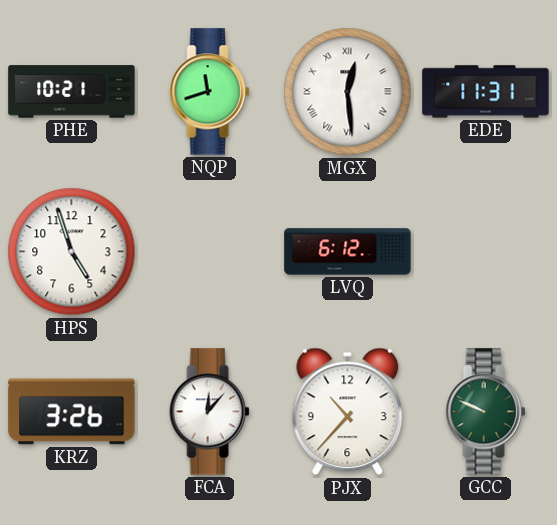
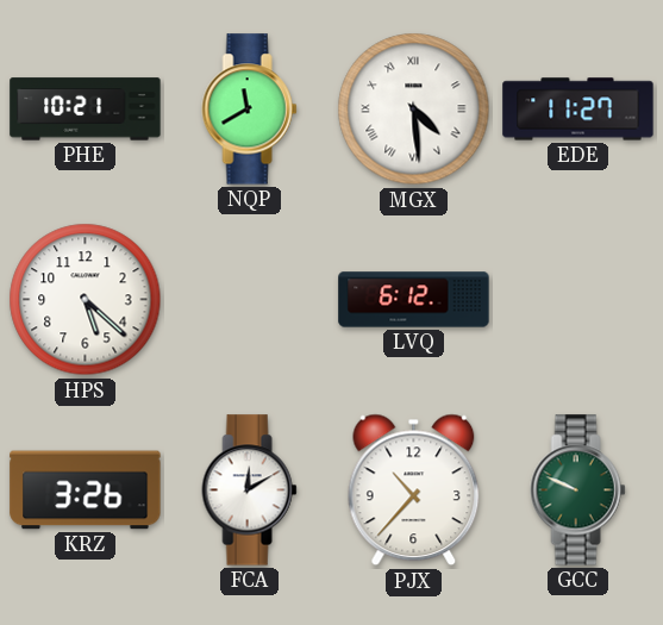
NQP: 11:42 -> 11:40
MGX: 12:29 -> 4:29
EDE: 11:31 -> 11:27
HPS: 4:57 -> 5:22
FCA: 12:07 -> 12:10
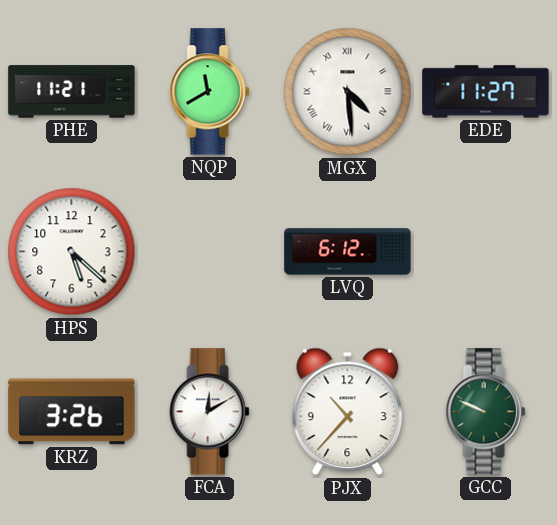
PHE: 10:21 -> 11:21
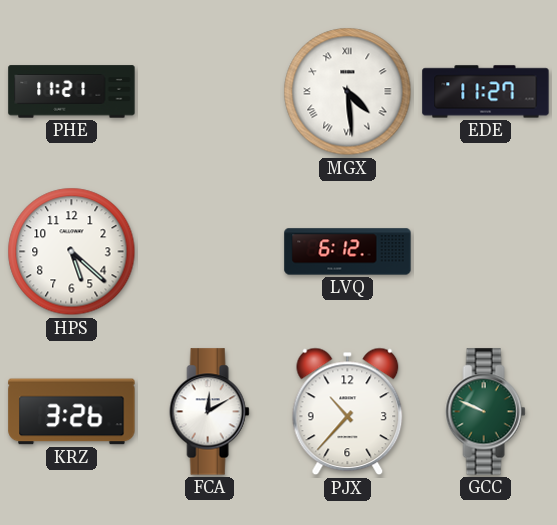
NQP: 11:40 -> none
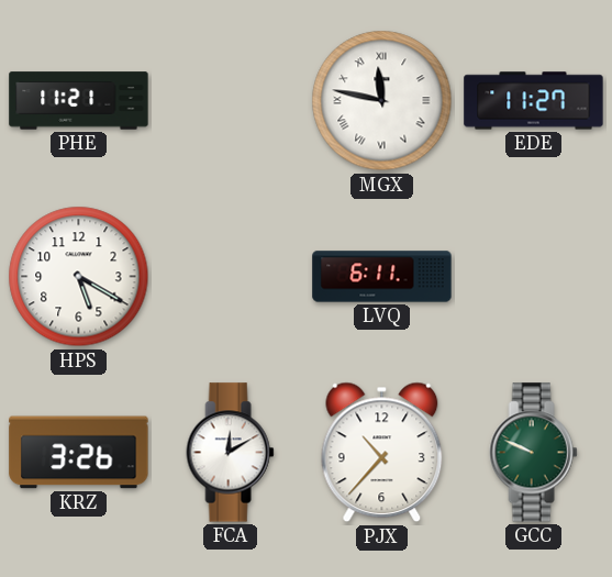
MGX: 4:29 -> 11:47
HPS: 5:22 -> 5:20
LVQ: 6:12 -> 6:11
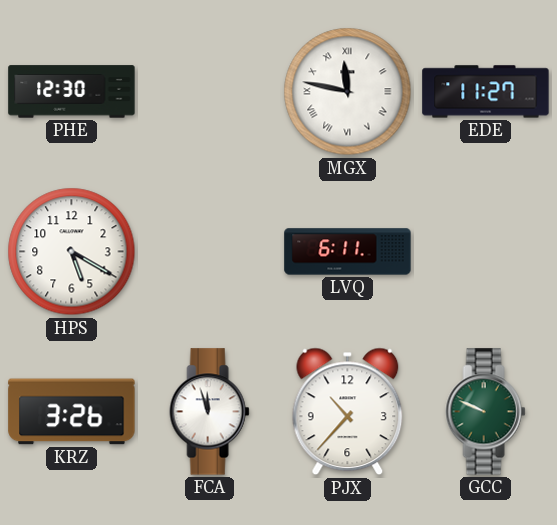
PHE: 11:21 -> 12:30
FCA: 12:10 -> 11:57
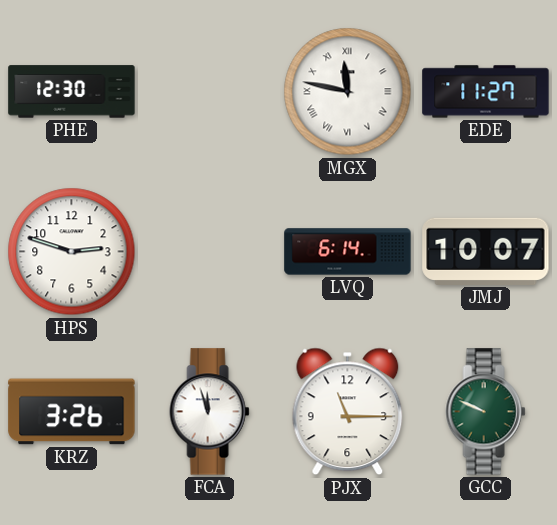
HPS: 5:20 -> 2:48
LVQ: 6:11 -> 6:14
JMJ: none -> 10:07
PJX: 10:37 -> 11:15
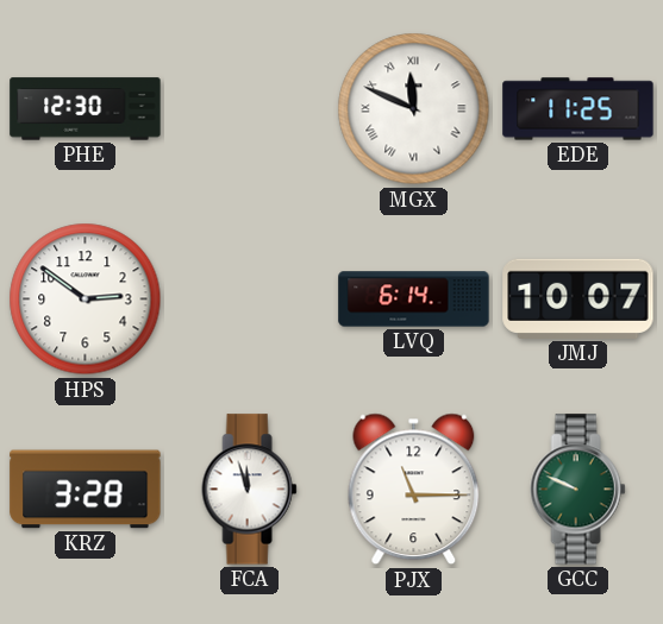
MGX: 11:47 -> 11:49
EDE: 11:27 -> 11:25
HPS: 2:48 -> 2:51
KRZ: 3:26 -> 3:28
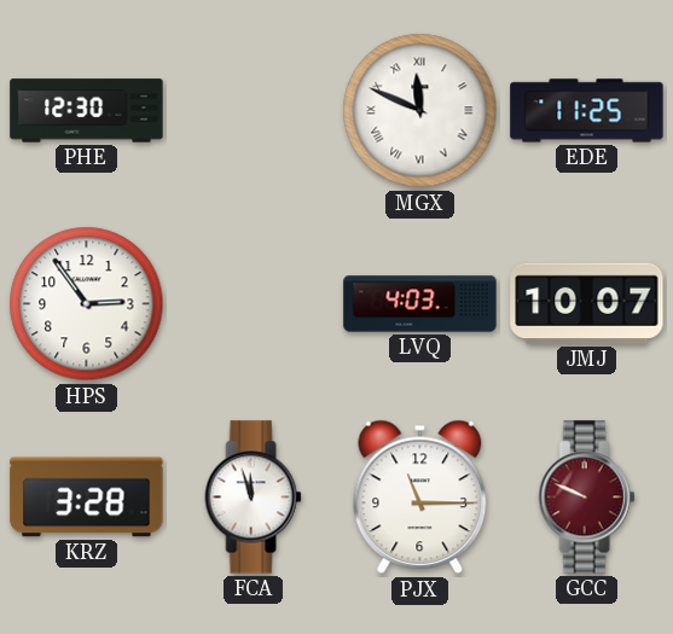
HPS: 2:51 -> 2:54
LVQ: 6:14 -> 4:03
GCC dial: green -> burgundy
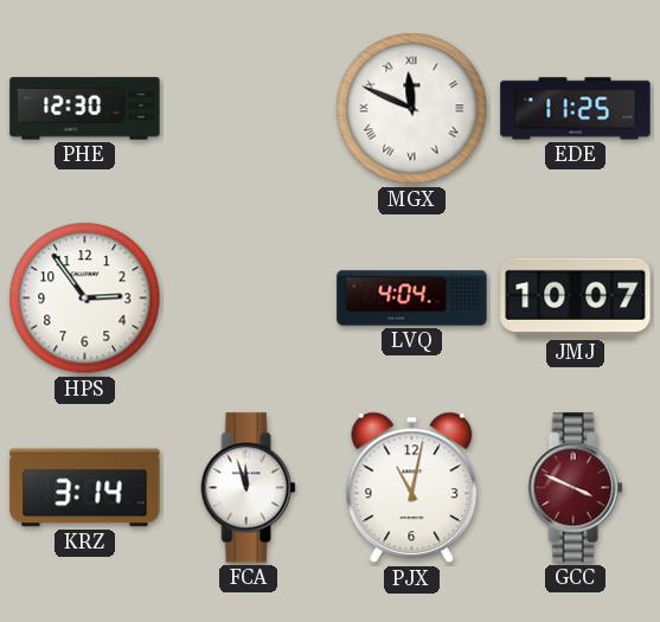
LVQ: 4:03 -> 4:04
KRZ: 3:28 -> 3:14
PJX: 11:15 -> 11:02
GCC: 9:49 -> 3:49
